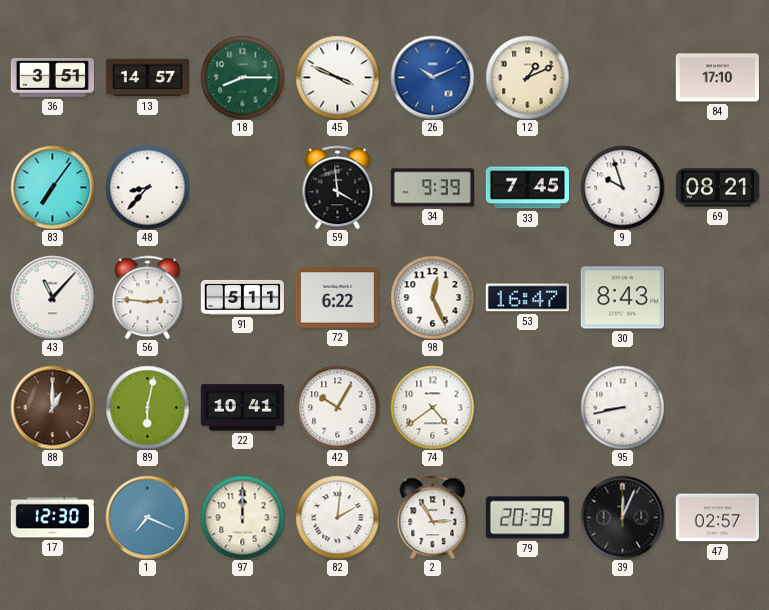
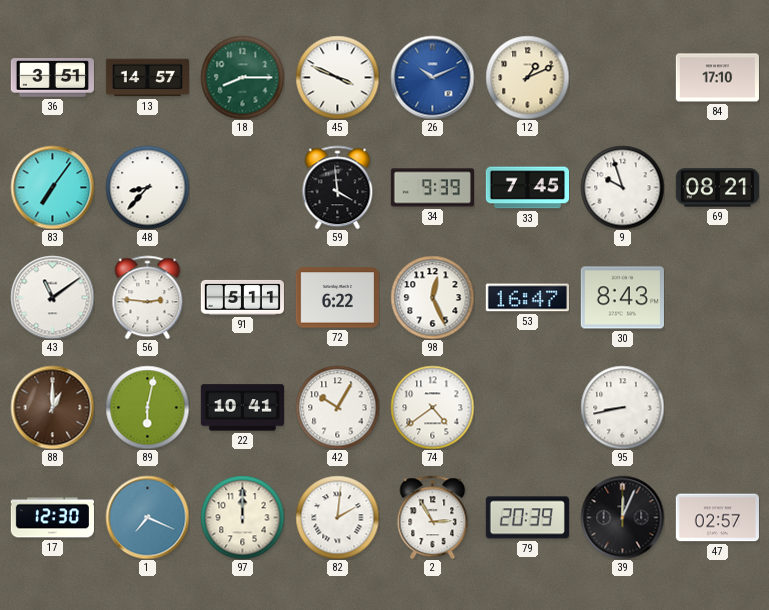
43: 11:07 -> 11:09
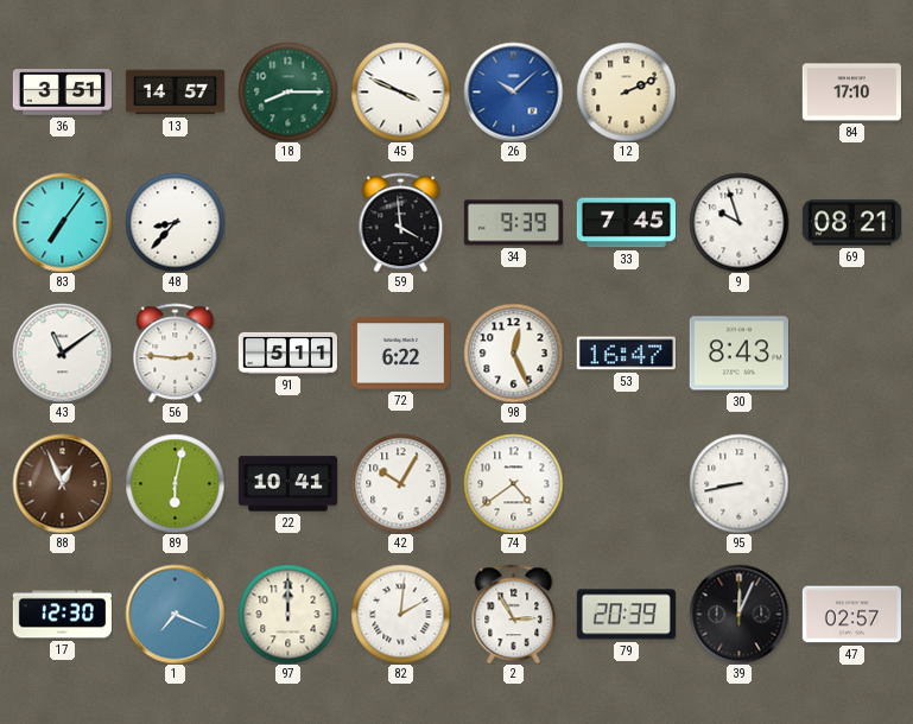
26: 10:11 -> 10:08
12: 1:11 -> 2:11
88: 1:00 -> 12:56
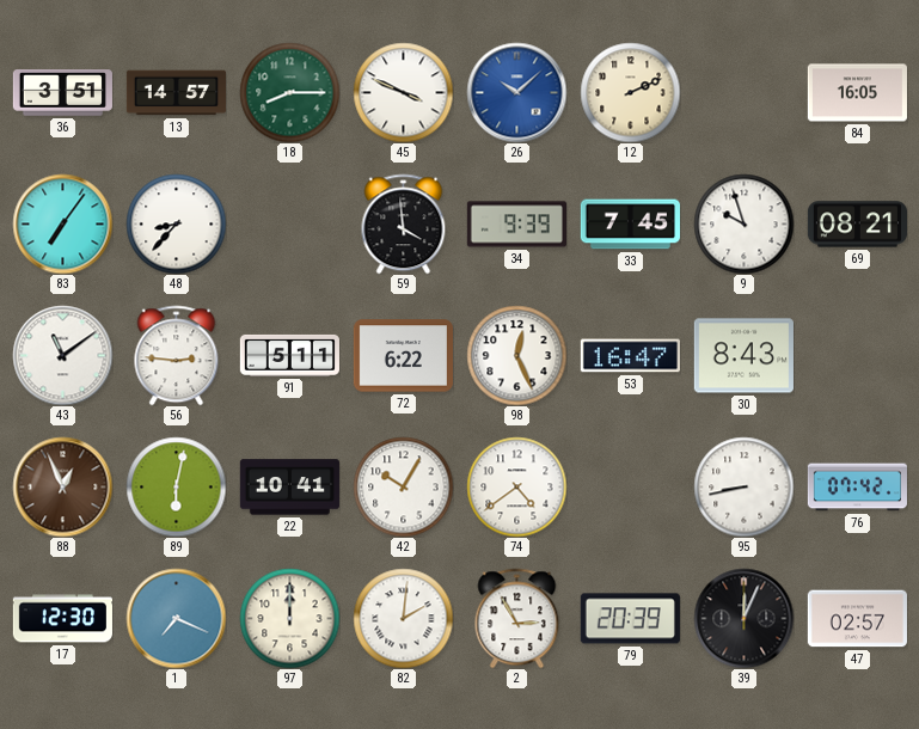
84: 17:10 -> 16:05
76: none -> 07:42
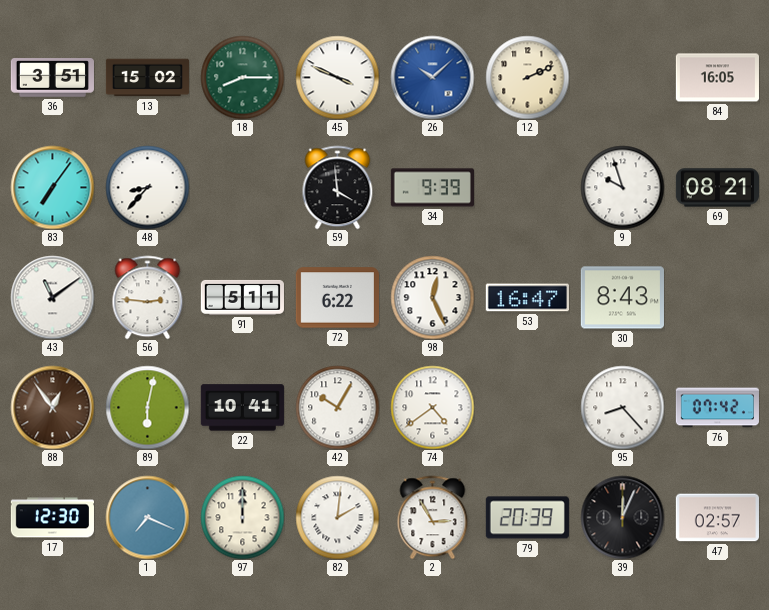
13: 14:57 -> 15:02
33: 7:45 -> none
88: 12:56 -> 12:54
95: 8:43 -> 8:23
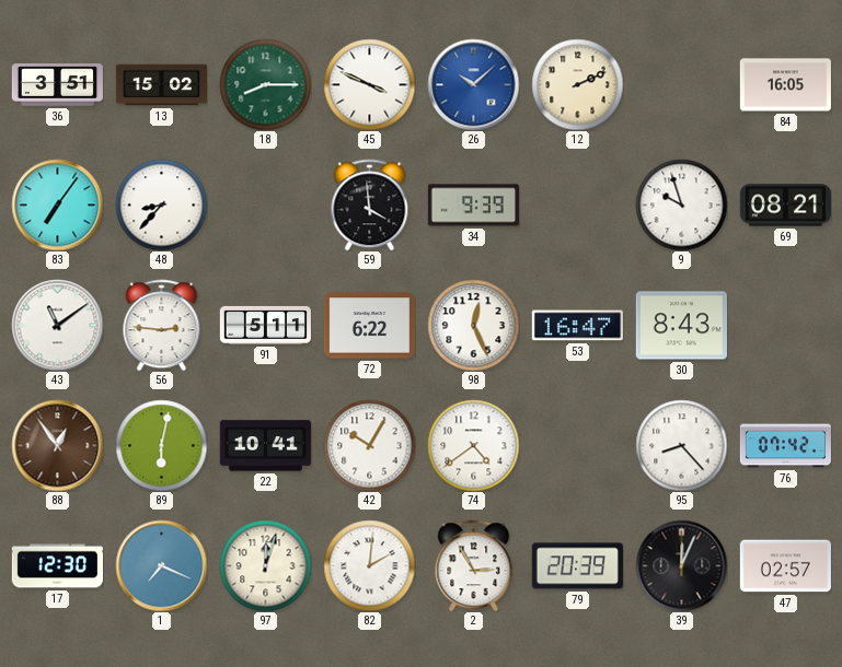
97: 12:00 -> 12:03
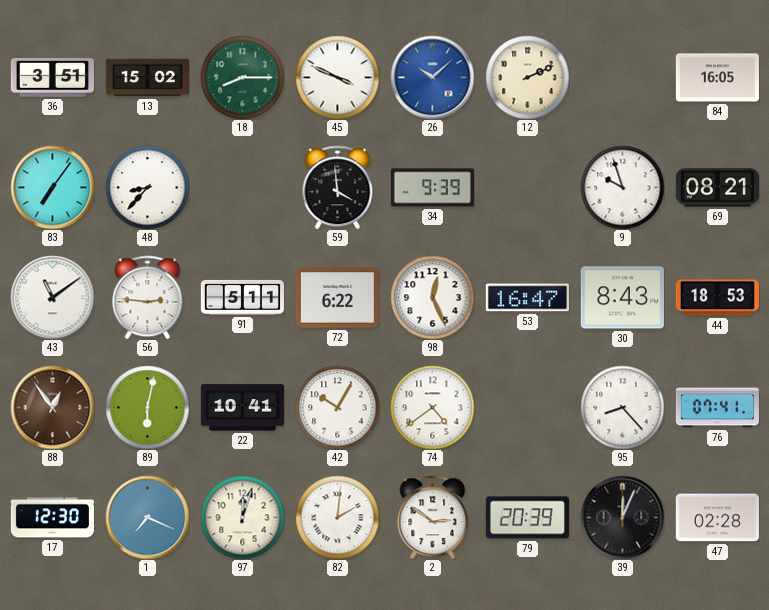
44: none -> 18:53
76: 07:42 -> 07:41
2: 2:55 -> 2:51
47: 02:57 -> 02:28
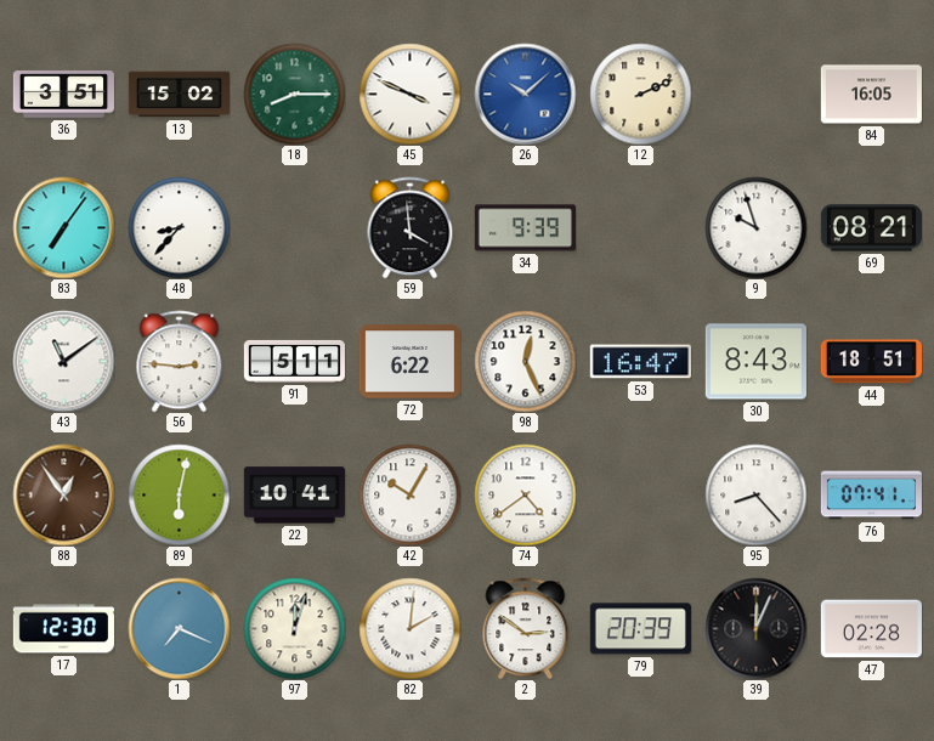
44: 18:53 -> 18:51
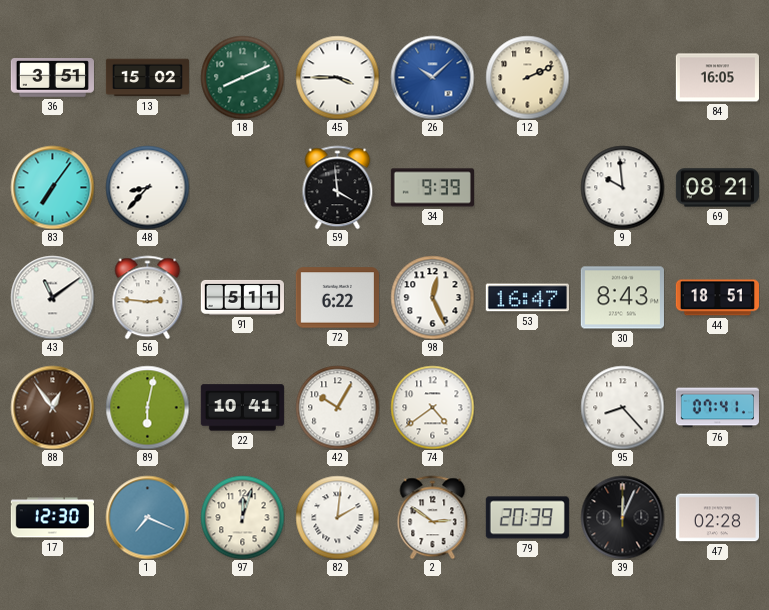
18: 8:15 -> 8:11
45: 3:49 -> 3:45
9: 9:57 -> 9:59
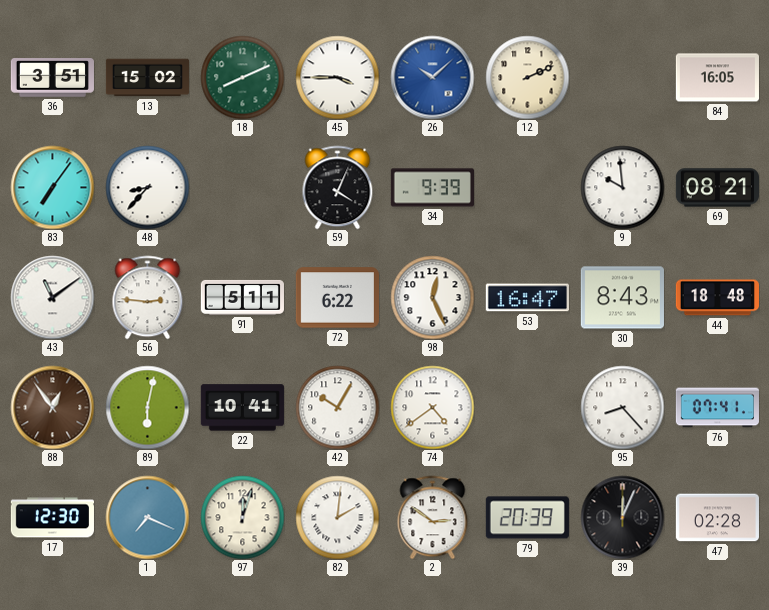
59: 3:59 -> 4:04
44: 18:51 -> 18:48
